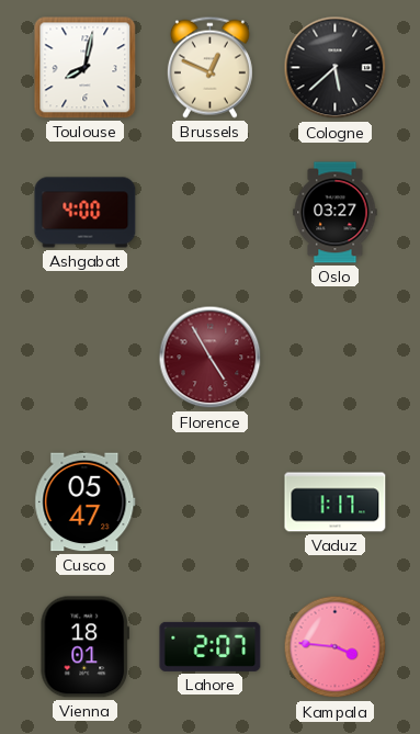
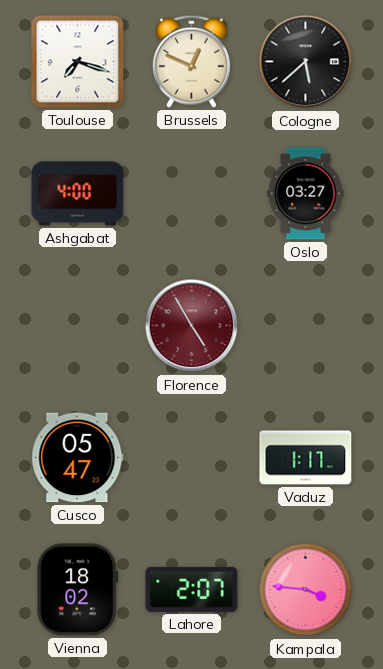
Toulouse: 8:02 -> 7:18
Vienna: 18:01 -> 18:02
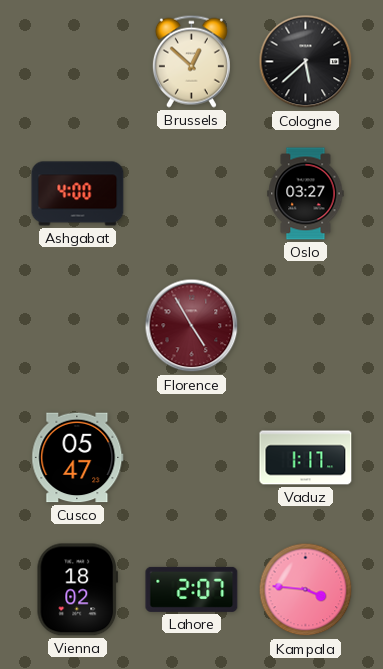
Toulouse: 7:18 -> none
Brussels: 12:49 -> 12:52
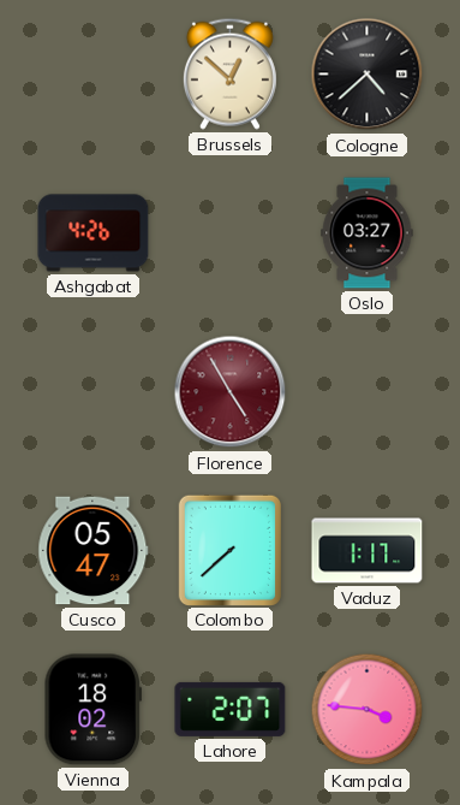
Cologne: 5:38 -> 4:38
Ashgabat: 4:00 -> 4:26
Colombo: none -> 7:38
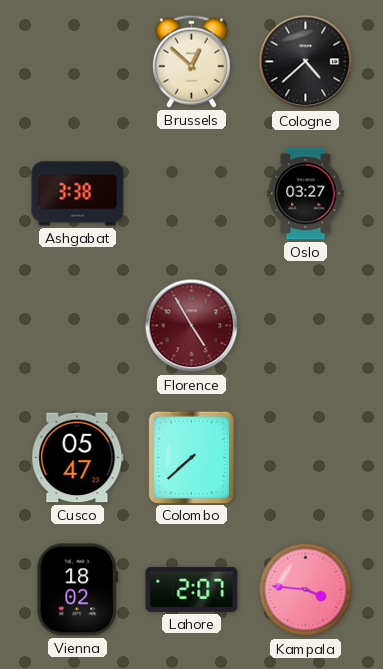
Ashgabat: 4:26 -> 3:38
Vaduz: 1:17 -> none
